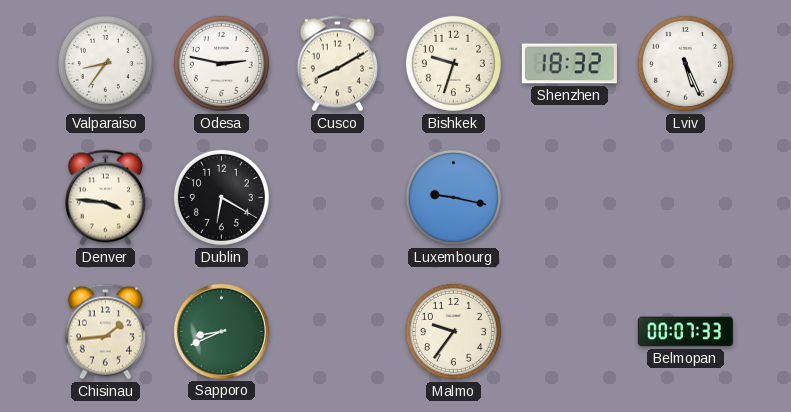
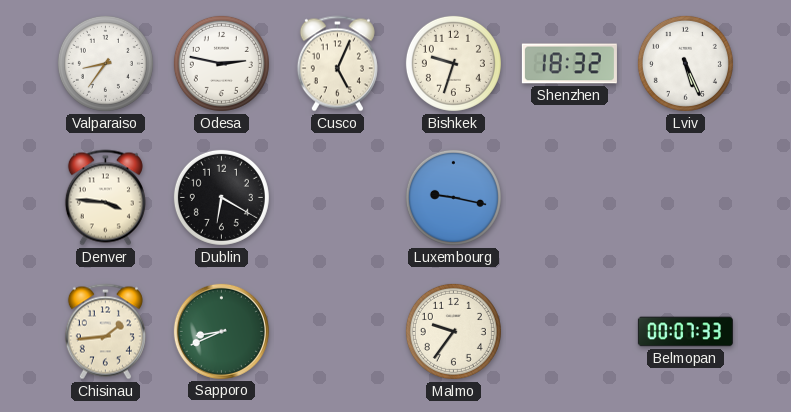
Cusco: 8:10 -> 5:04
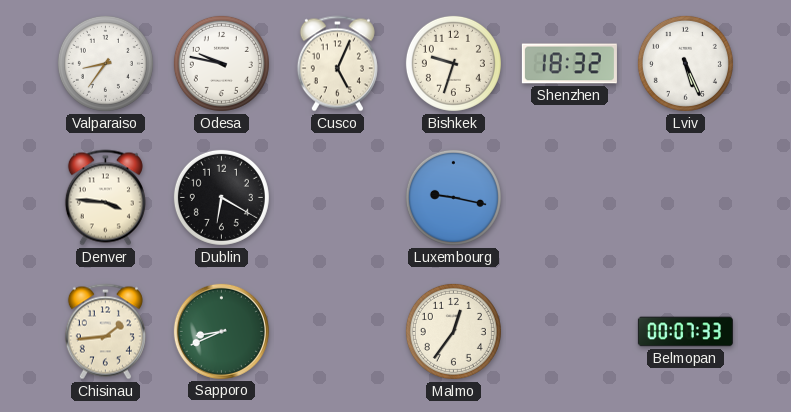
Odesa: 2:47 -> 9:47
Malmo: 9:36 -> 12:36
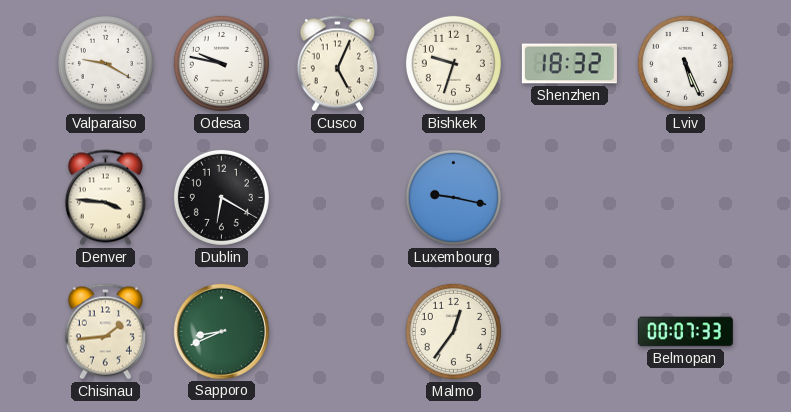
Valparaiso: 8:36 -> 9:20
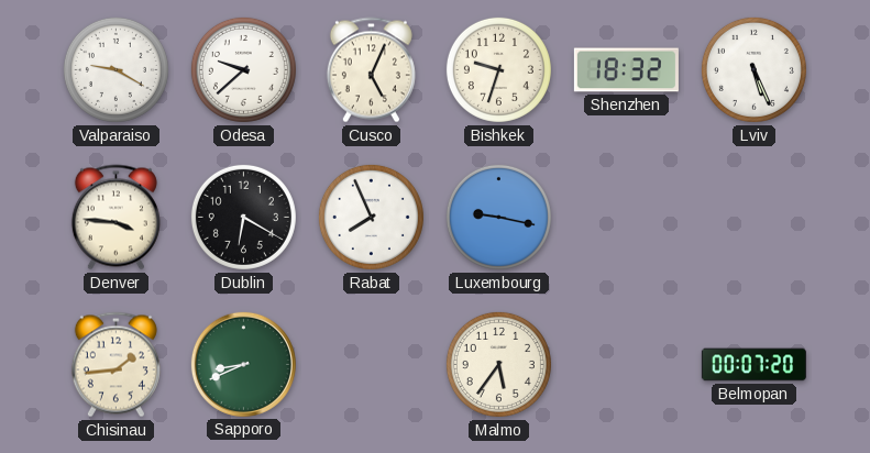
Odesa: 9:47 -> 9:38
Rabat: none -> 7:56
Malmo: 12:36 -> 5:36
Belmopan: 00:07:33 -> 00:07:20
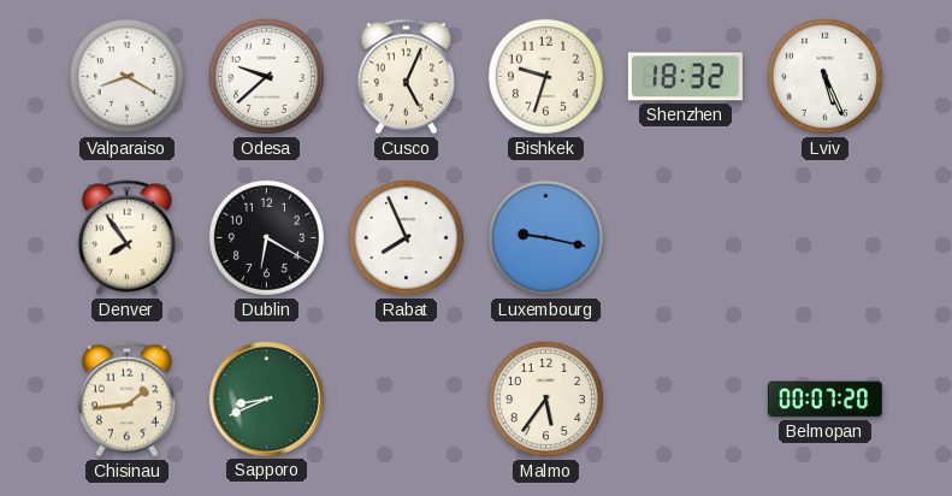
Valparaiso: 9:20 -> 8:20
Denver: 3:46 -> 7:54
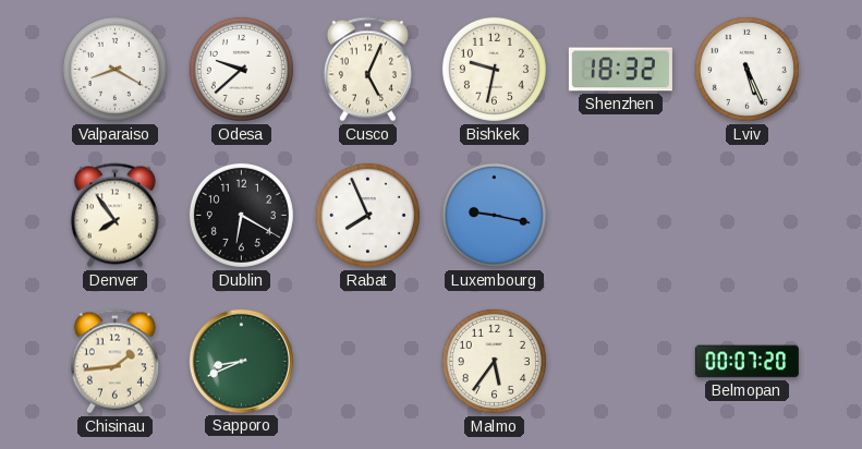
Bishkek: 9:33 -> 9:32
